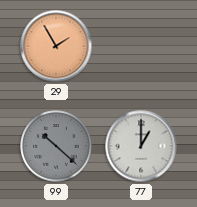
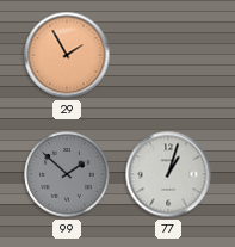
99: 10:22 -> 1:52
77: 1:00 -> 1:03
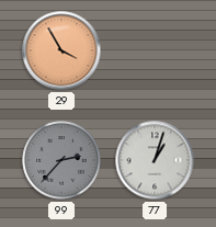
29: 1:55 -> 3:55
99: 1:52 -> 2:37
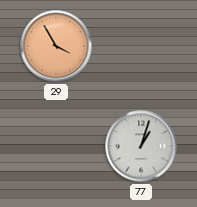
99: 2:37 -> none
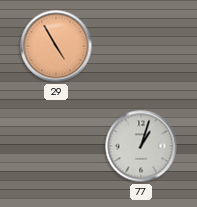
29: 3:55 -> 4:55
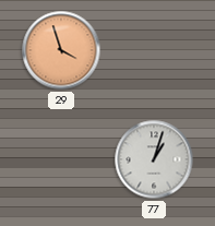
29: 4:55 -> 3:57
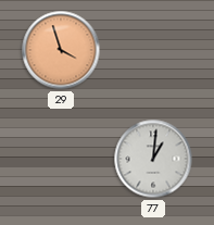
77: 1:03 -> 1:01
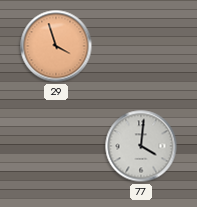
77: 1:01 -> 4:01
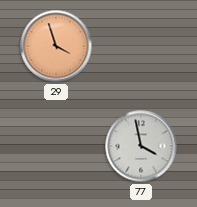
77: 4:01 -> 3:58
